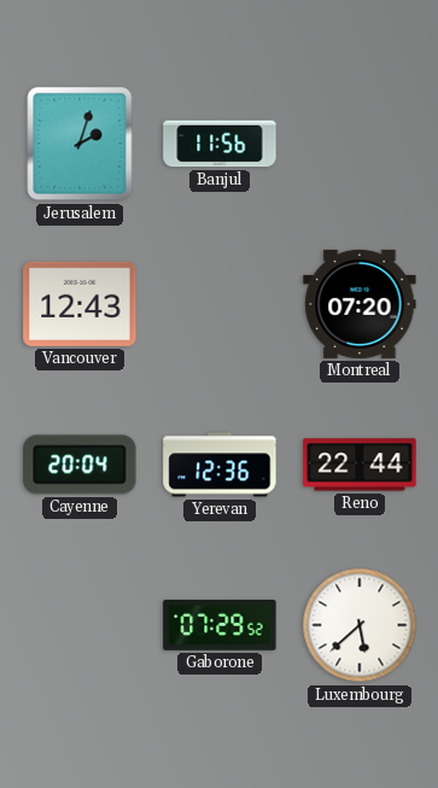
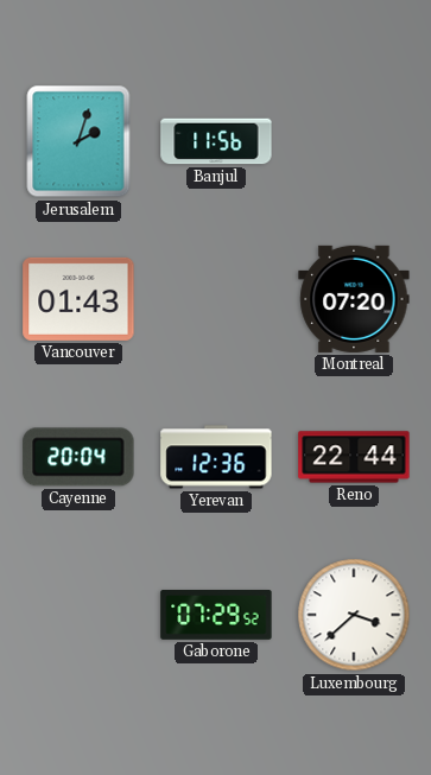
Vancouver: 12:43 -> 01:43
Luxembourg: 5:38 -> 3:38
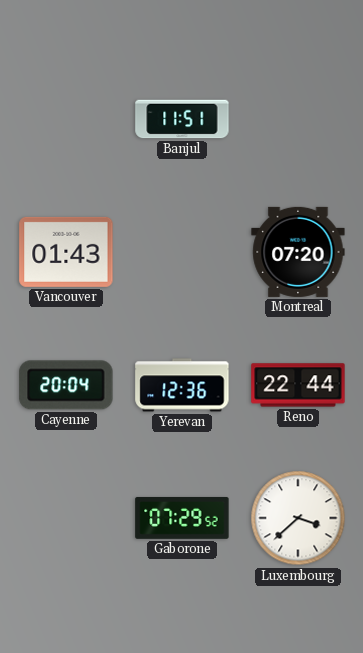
Jerusalem: 2:03 -> none
Banjul: 11:56 -> 11:51
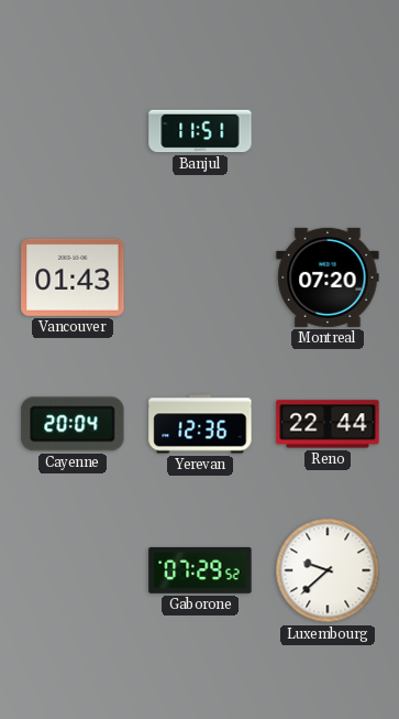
Luxembourg: 3:38 -> 9:38
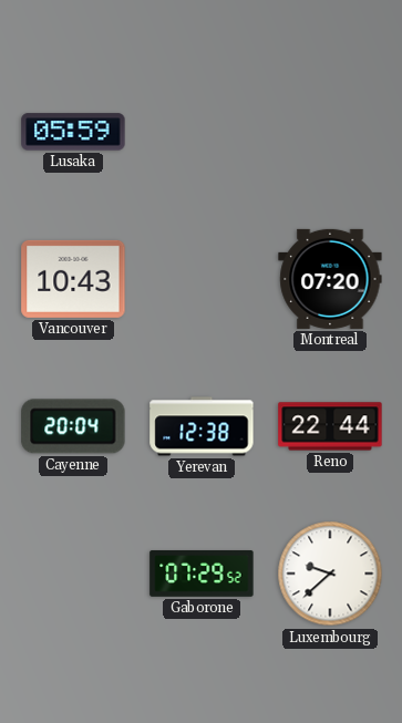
Lusaka: none -> 05:59
Banjul: 11:51 -> none
Vancouver: 01:43 -> 10:43
Yerevan: 12:36 -> 12:38
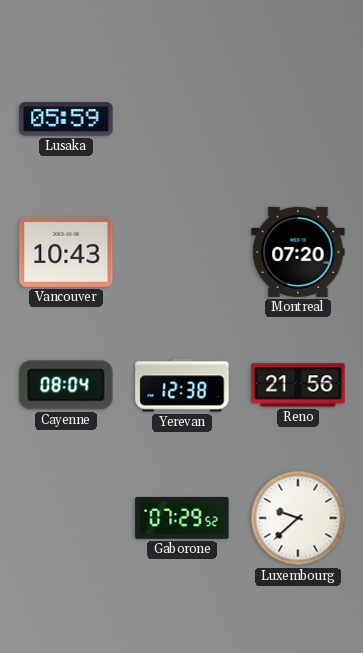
Cayenne: 20:04 -> 08:04
Reno: 22:44 -> 21:56
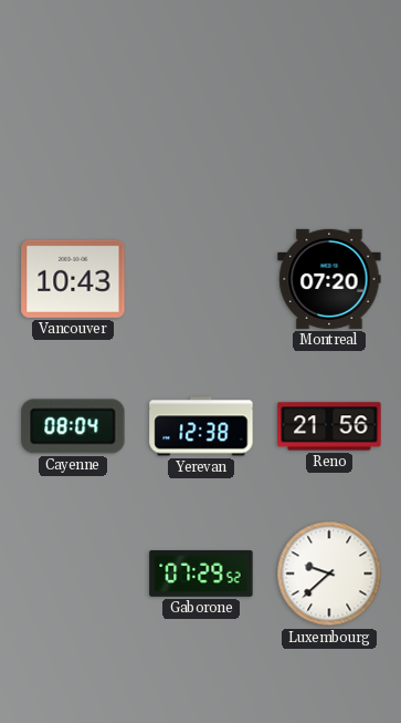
Lusaka: 05:59 -> none
